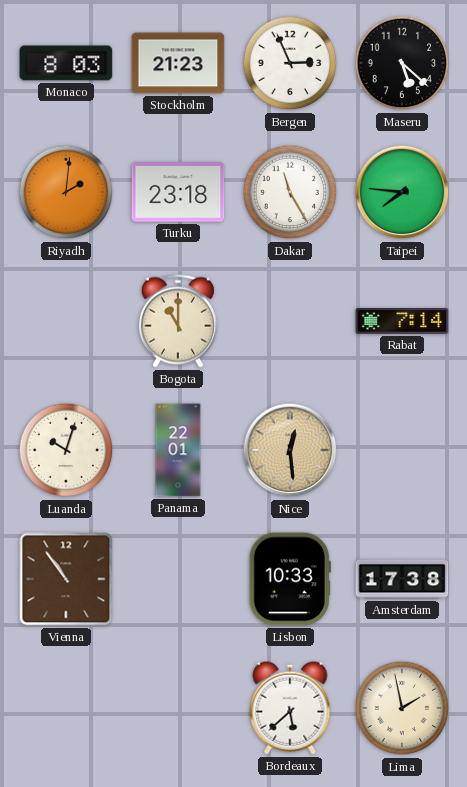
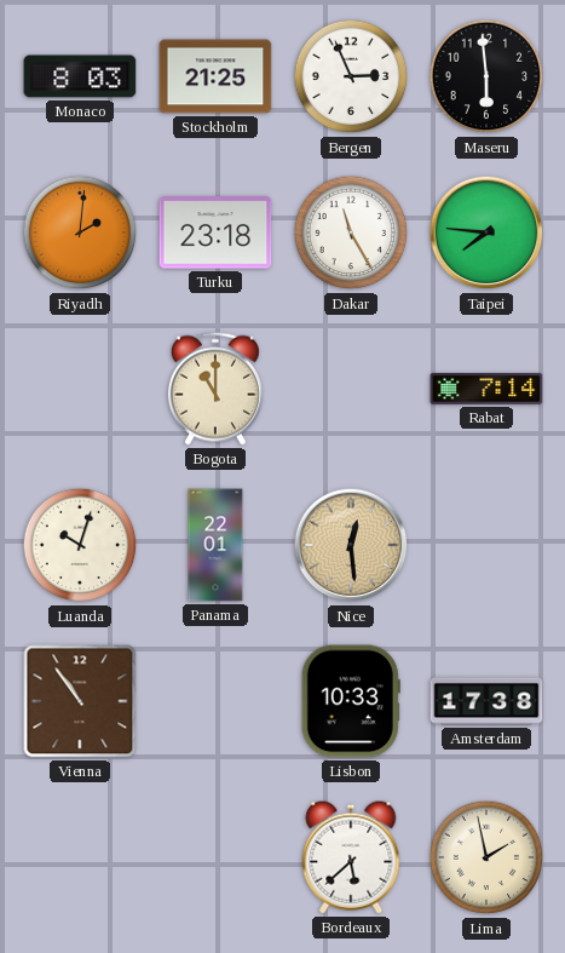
Stockholm: 21:23 -> 21:25
Maseru: 5:22 -> 5:59
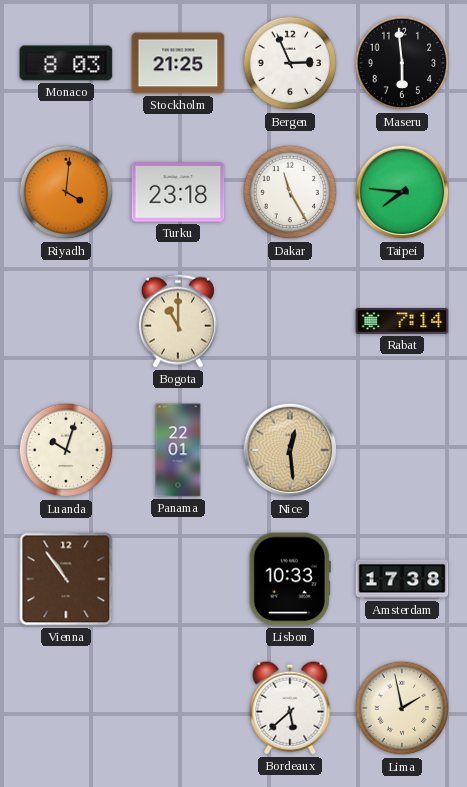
Riyadh: 2:01 -> 4:01
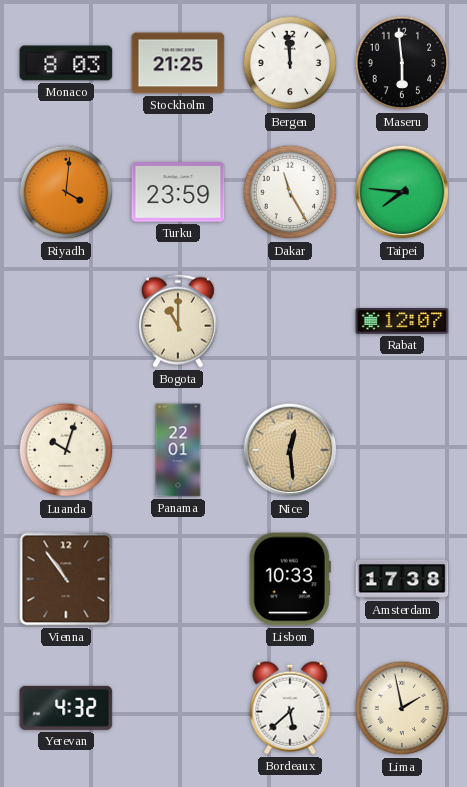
Bergen: 2:56 -> 11:59
Turku: 23:18 -> 23:59
Rabat: 7:14 -> 12:07
Yerevan: none -> 4:32
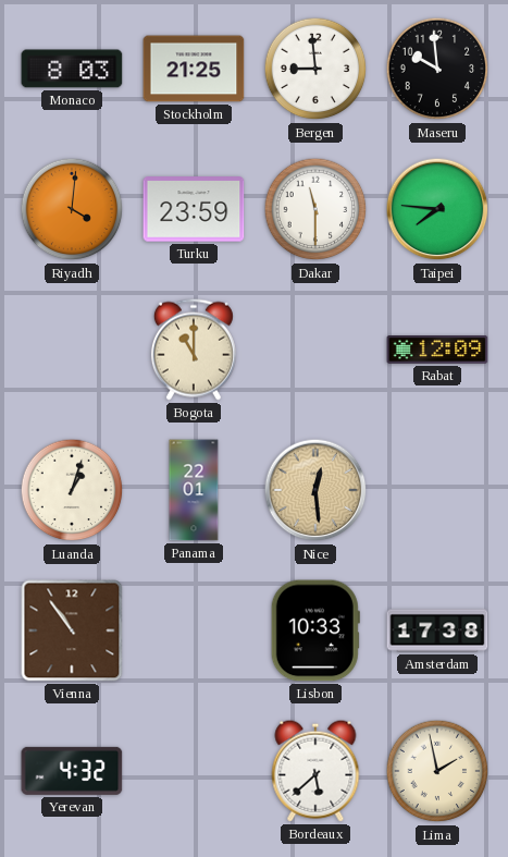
Bergen: 11:59 -> 8:59
Maseru: 5:59 -> 9:59
Dakar: 11:25 -> 11:30
Rabat: 12:07 -> 12:09
Luanda: 10:03 -> 1:03
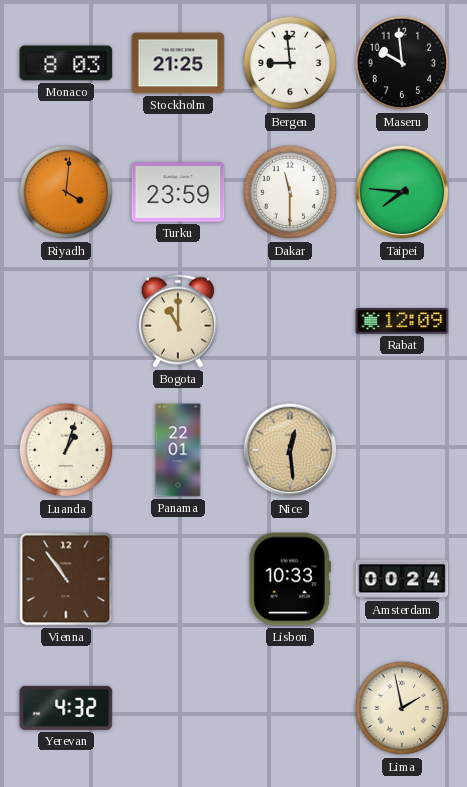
Amsterdam: 17:38 -> 00:24
Bordeaux: 5:38 -> none
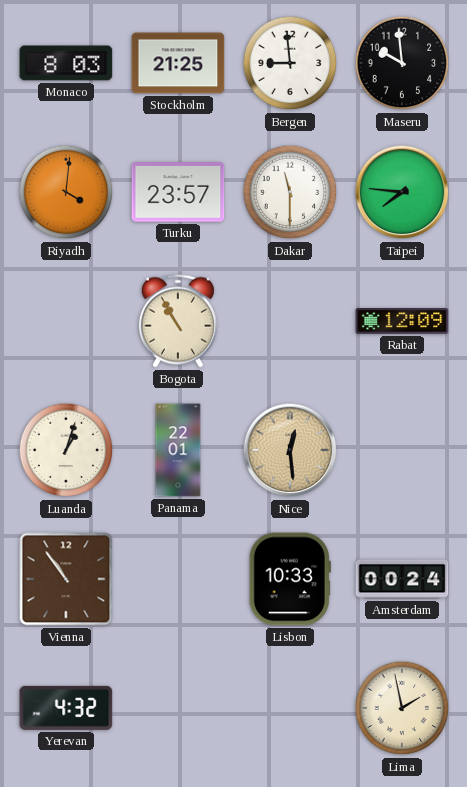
Turku: 23:59 -> 23:57
Bogota: 11:00 -> 10:55
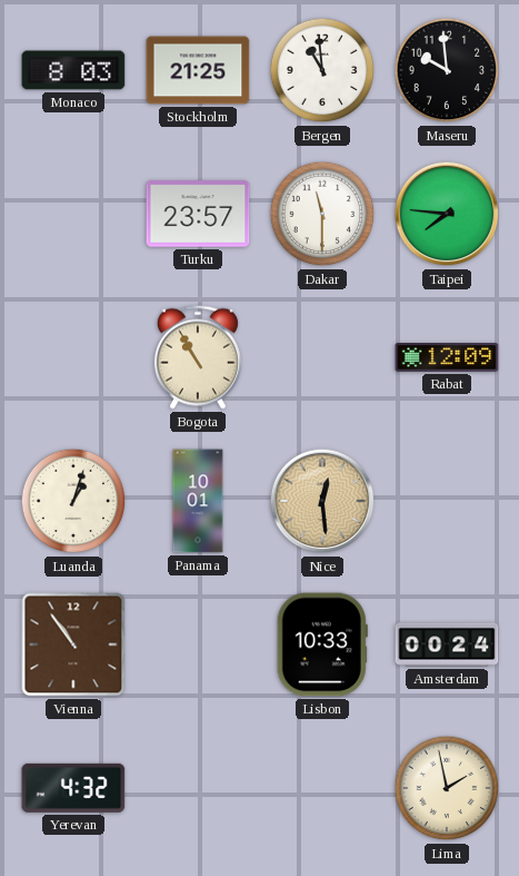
Bergen: 8:59 -> 10:59
Riyadh: 4:01 -> none
Panama: 22:01 -> 10:01
